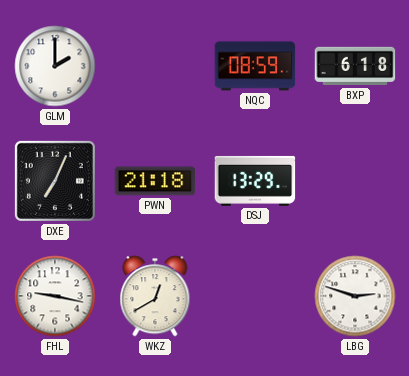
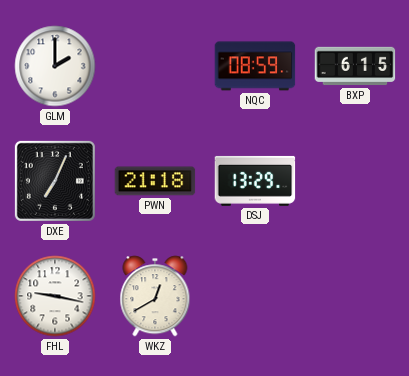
BXP: 6:18 -> 6:15
LBG: 2:48 -> none
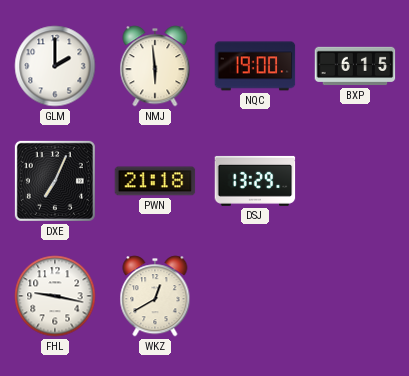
NMJ: none -> 5:59
NQC: 08:59 -> 19:00
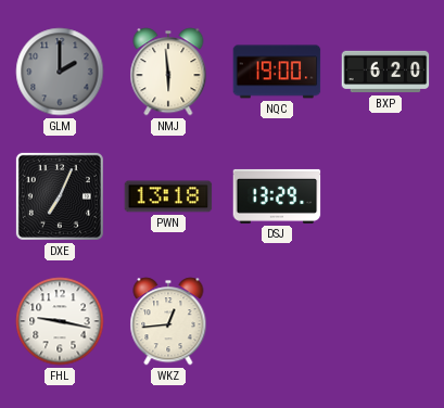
GLM dial: white -> grey
BXP: 6:15 -> 6:20
PWN: 21:18 -> 13:18
WKZ: 12:40 -> 12:44
